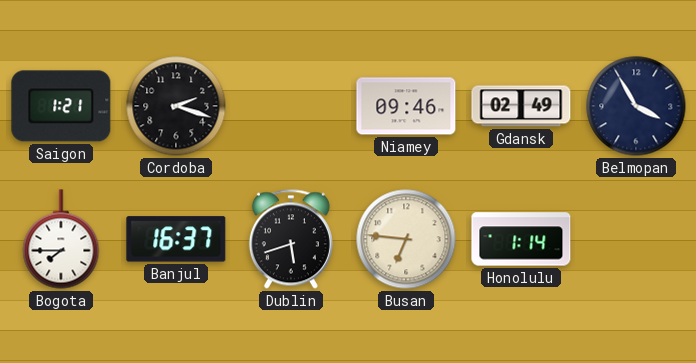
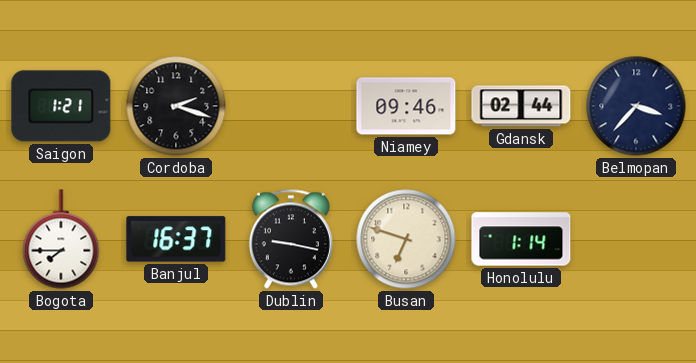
Gdansk: 02:49 -> 02:44
Belmopan: 3:55 -> 3:37
Dublin: 5:42 -> 9:17
Busan: 6:46 -> 6:48
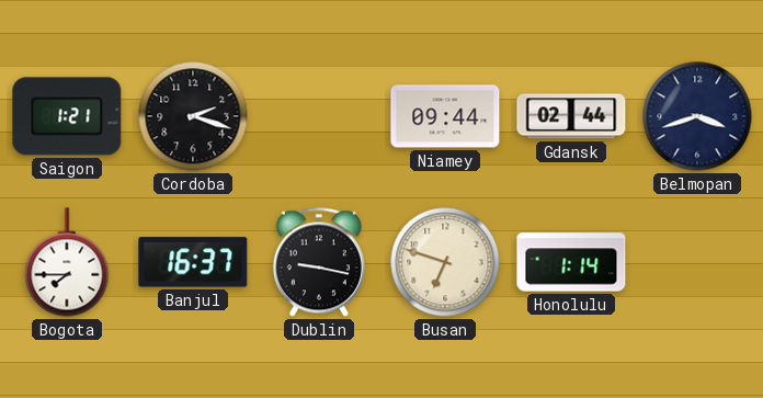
Niamey: 09:46 -> 09:44
Belmopan: 3:37 -> 3:42
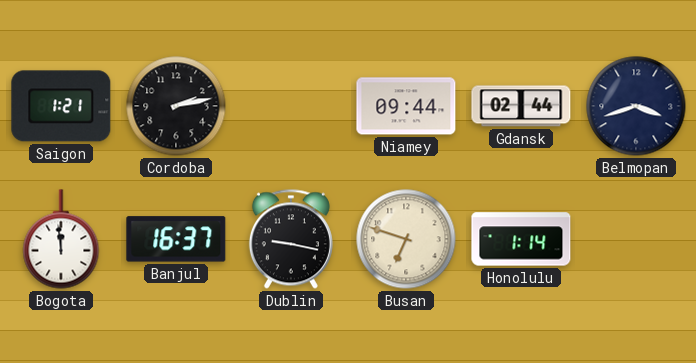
Cordoba: 2:18 -> 2:13
Bogota: 7:45 -> 11:59
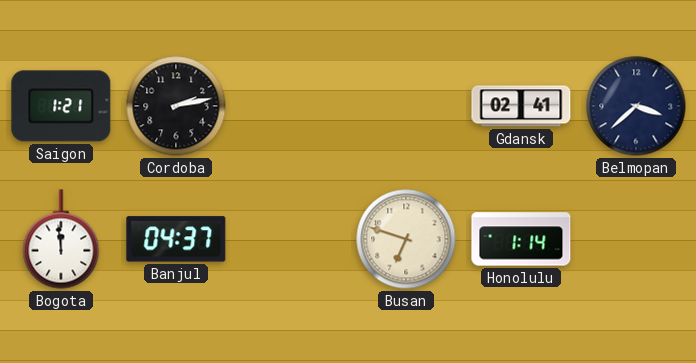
Niamey: 09:44 -> none
Gdansk: 02:44 -> 02:41
Belmopan: 3:42 -> 3:38
Banjul: 16:37 -> 04:37
Dublin: 9:17 -> none
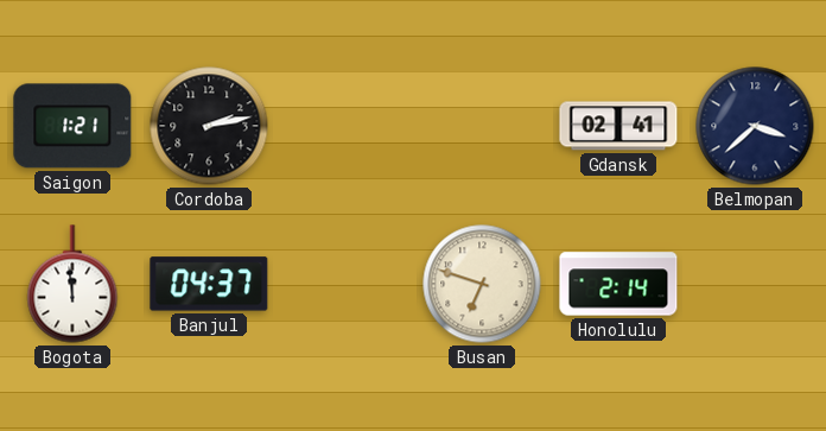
Honolulu: 1:14 -> 2:14
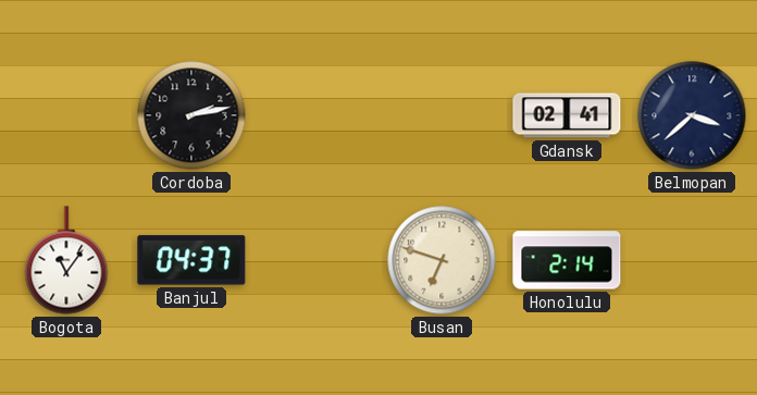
Saigon: 1:21 -> none
Bogota: 11:59 -> 11:06
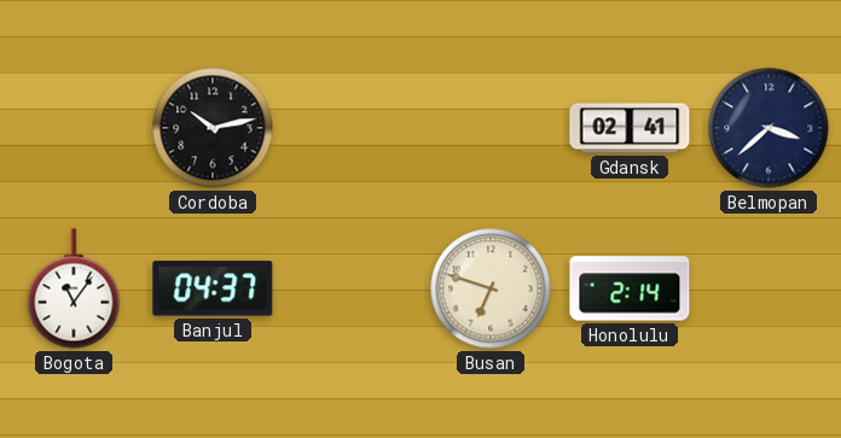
Cordoba: 2:13 -> 10:13
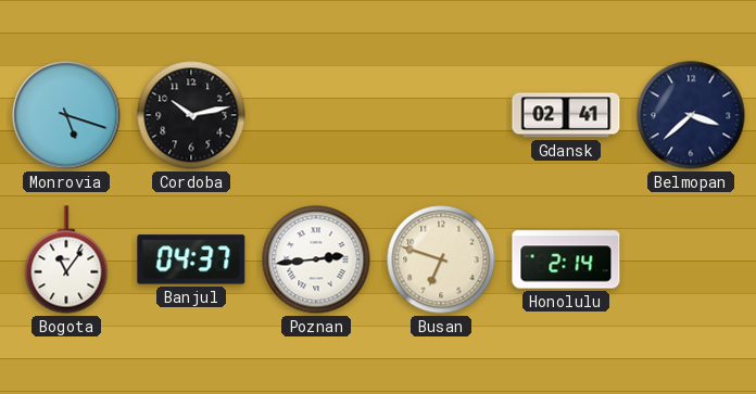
Monrovia: none -> 5:18
Poznan: none -> 2:44
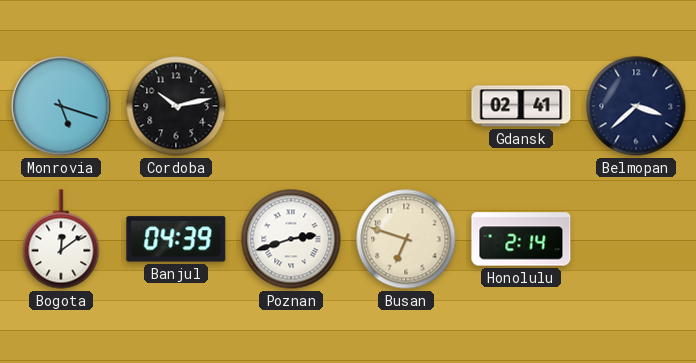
Bogota: 11:06 -> 12:09
Banjul: 04:37 -> 04:39
Poznan: 2:44 -> 2:42
